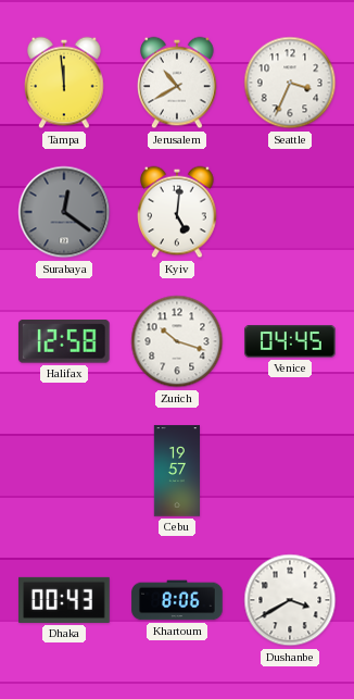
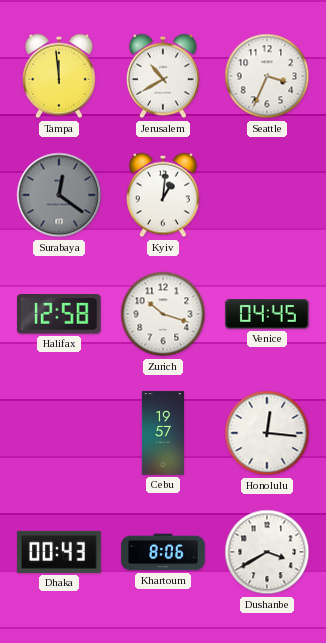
Kyiv: 5:01 -> 1:01
Honolulu: none -> 12:16
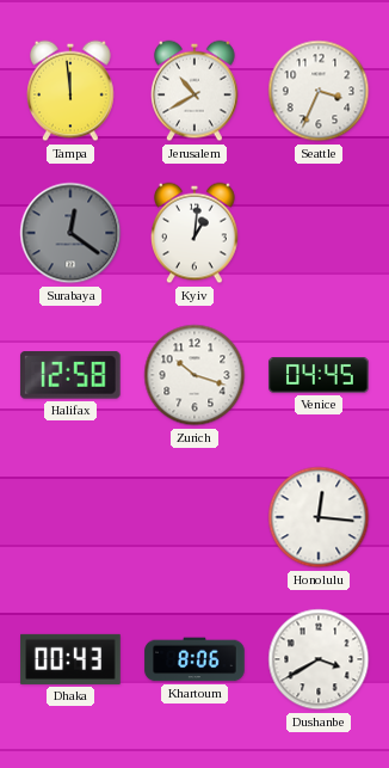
Cebu: 19:57 -> none
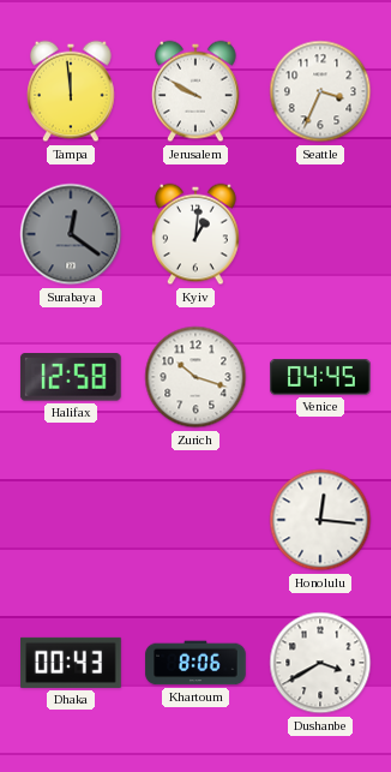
Jerusalem: 10:40 -> 9:50
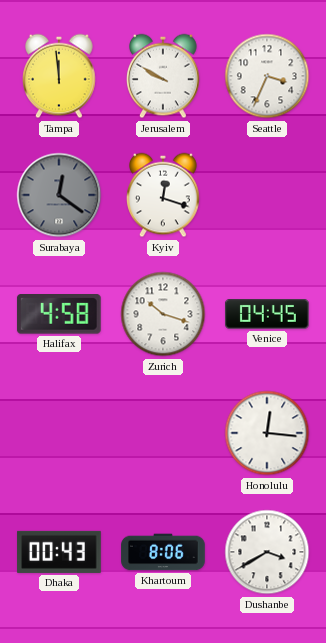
Kyiv: 1:01 -> 12:18
Halifax: 12:58 -> 4:58
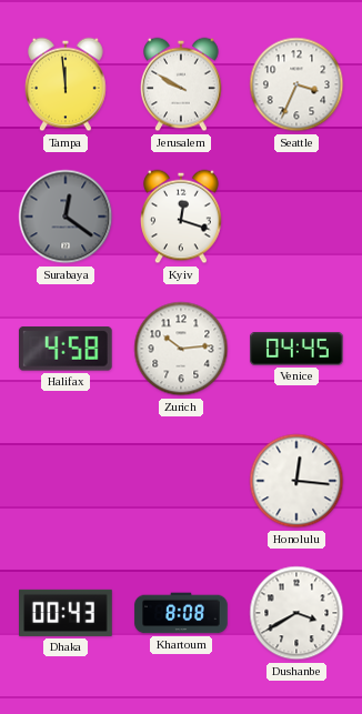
Zurich: 10:18 -> 10:14
Khartoum: 8:06 -> 8:08
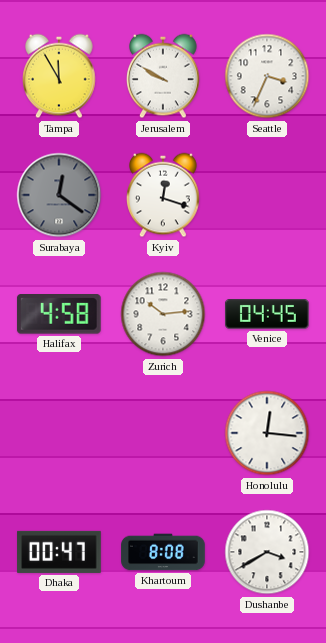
Tampa: 11:59 -> 11:55
Dhaka: 00:43 -> 00:47
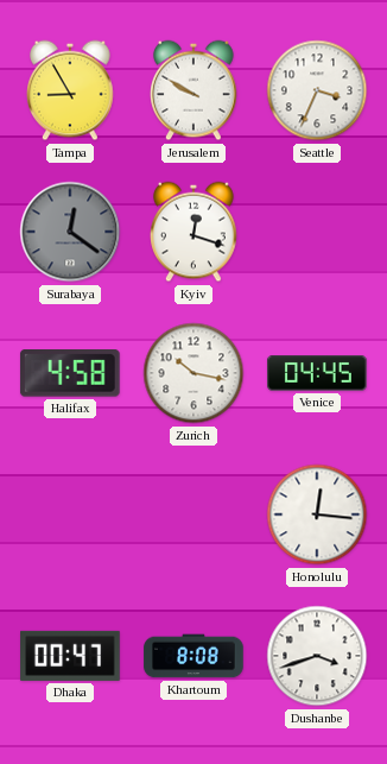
Tampa: 11:55 -> 8:55
Zurich: 10:14 -> 10:17
Dushanbe: 3:40 -> 3:42
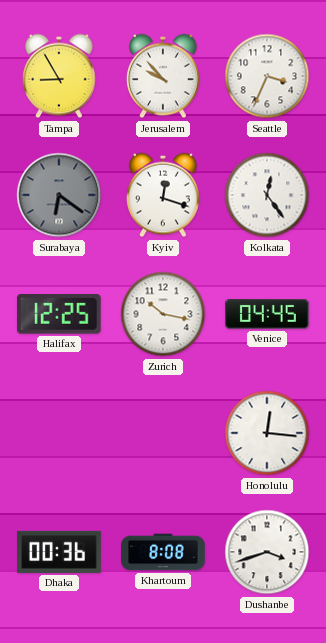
Jerusalem: 9:50 -> 9:53
Surabaya: 12:21 -> 6:21
Kolkata: none -> 12:24
Halifax: 4:58 -> 12:25
Dhaka: 00:47 -> 00:36
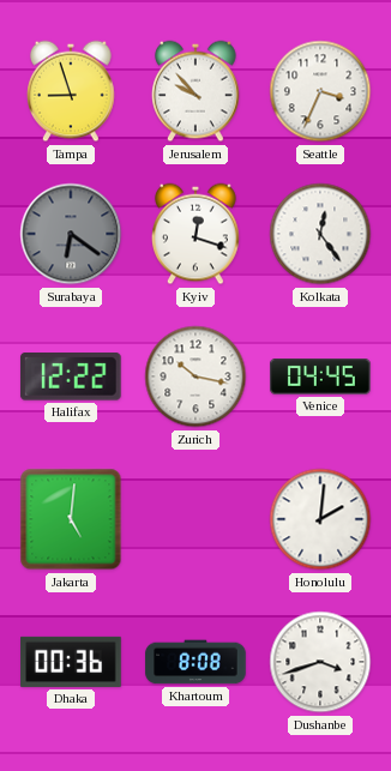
Tampa: 8:55 -> 8:57
Halifax: 12:25 -> 12:22
Jakarta: none -> 5:01
Honolulu: 12:16 -> 2:01
